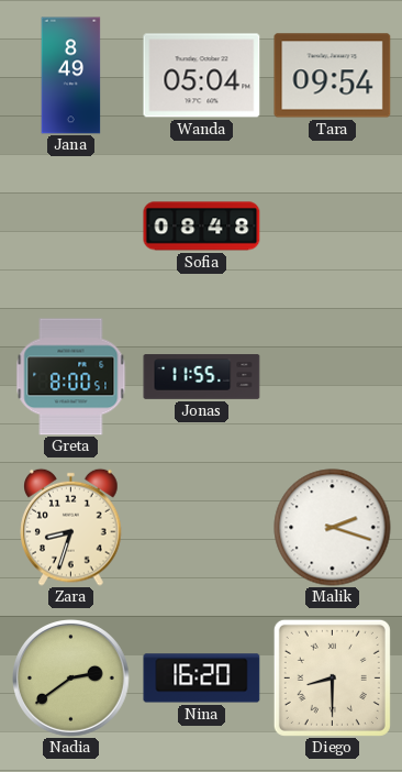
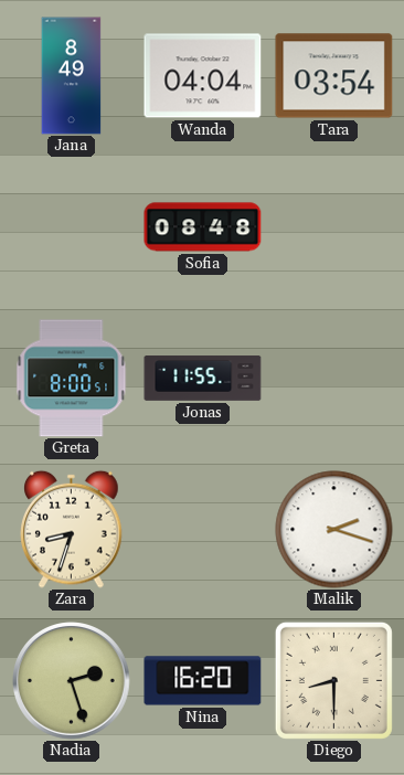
Wanda: 05:04 -> 04:04
Tara: 09:54 -> 03:54
Nadia: 2:39 -> 2:27
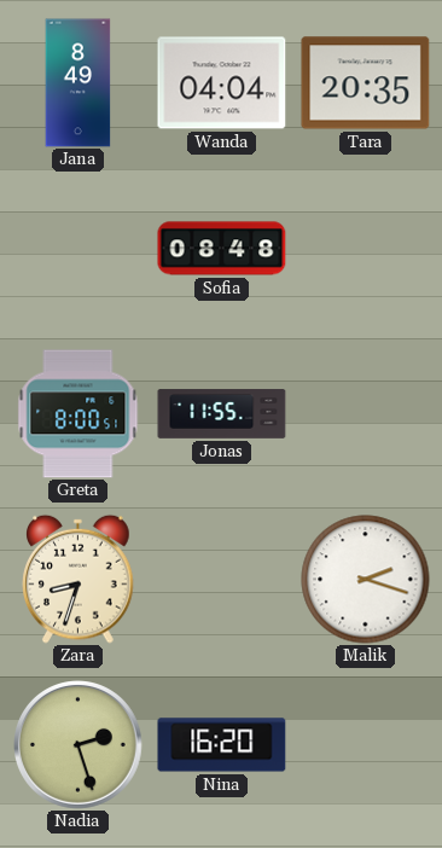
Tara: 03:54 -> 20:35
Diego: 8:30 -> none
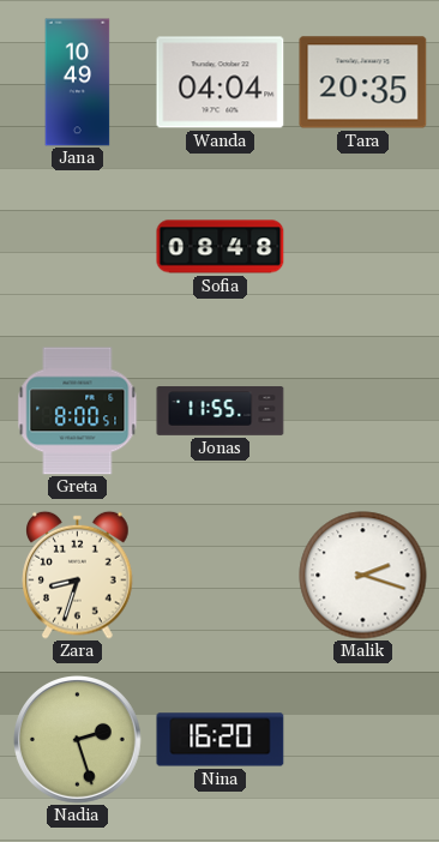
Jana: 8:49 -> 10:49
